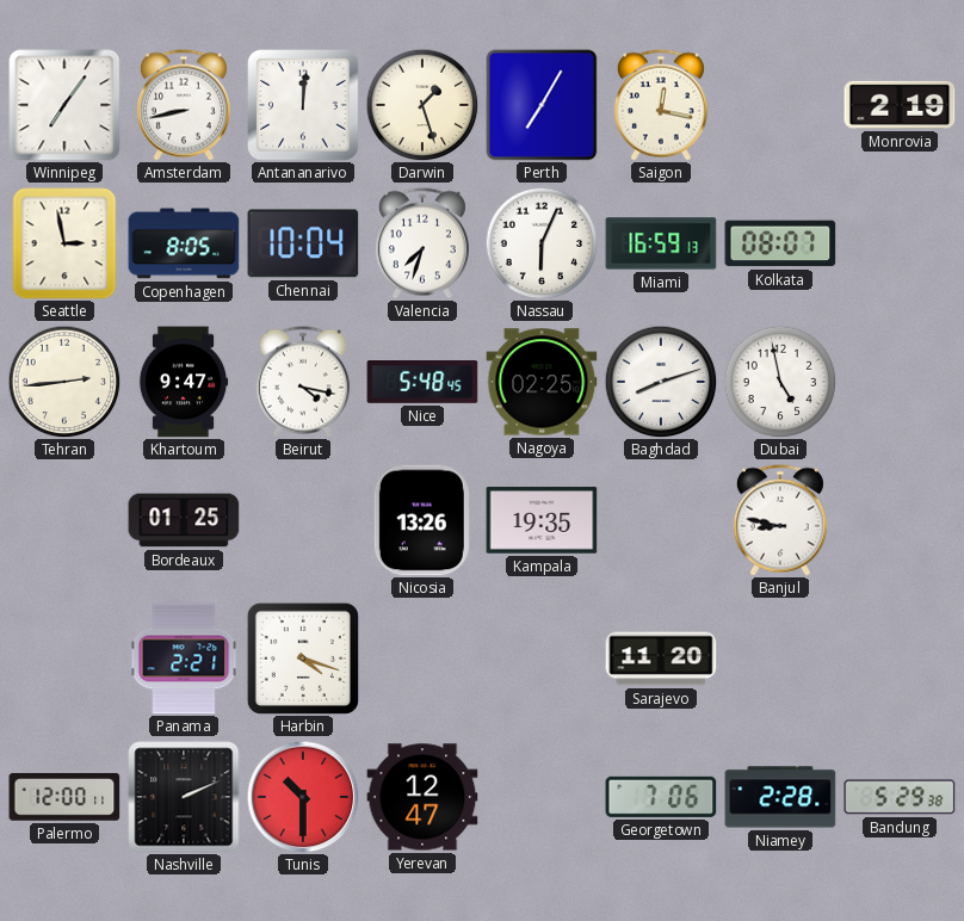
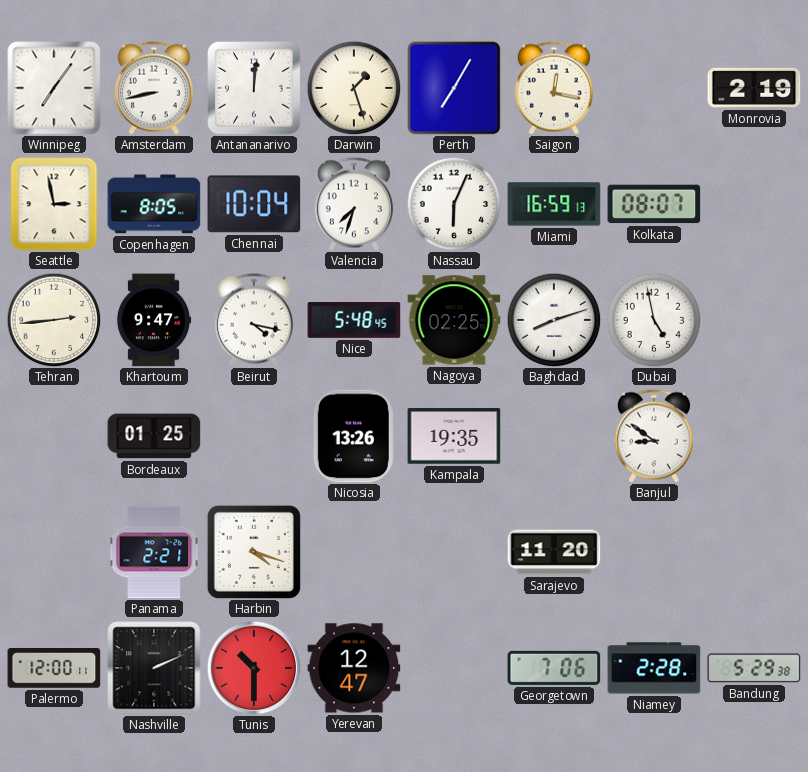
Banjul: 8:47 -> 8:51
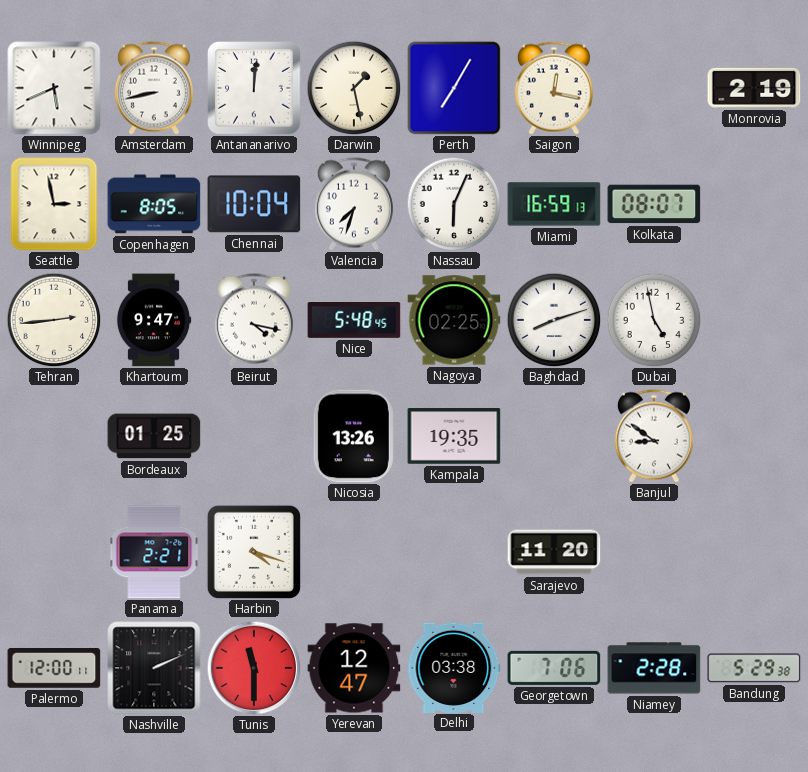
Winnipeg: 7:06 -> 5:41
Darwin: 1:27 -> 1:28
Tunis: 10:30 -> 11:30
Delhi: none -> 03:38
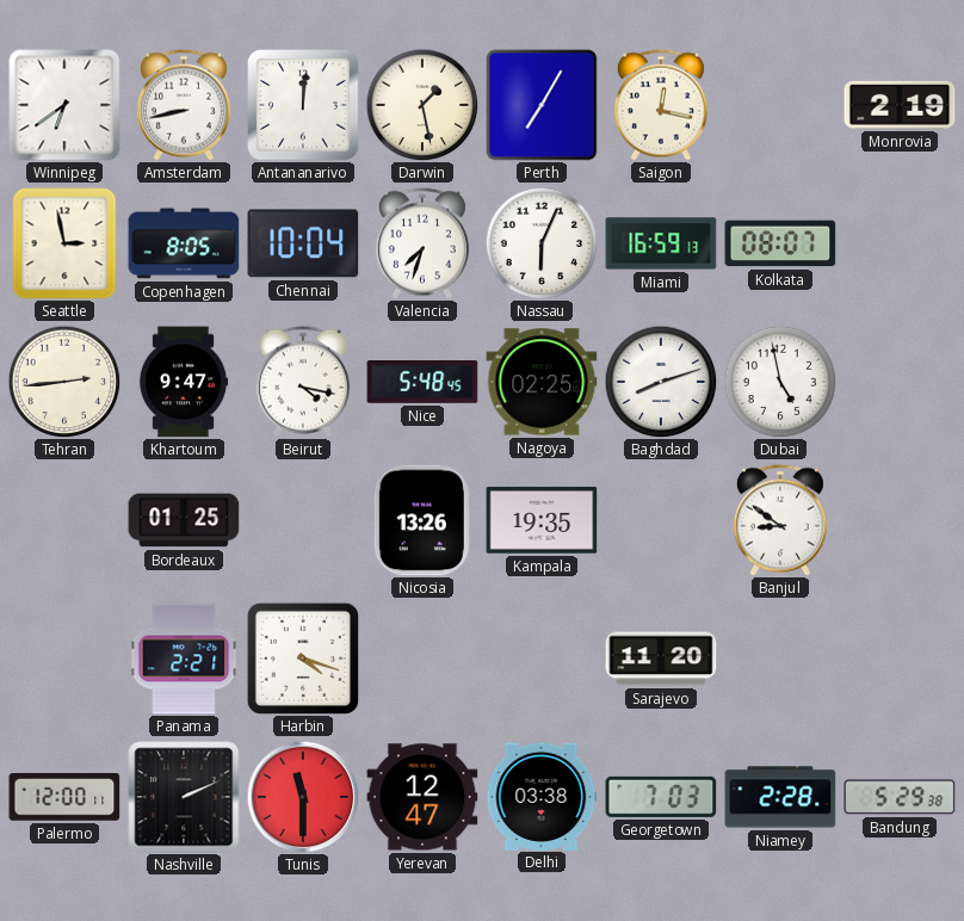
Winnipeg: 5:41 -> 6:39
Georgetown: 7:06 -> 7:03
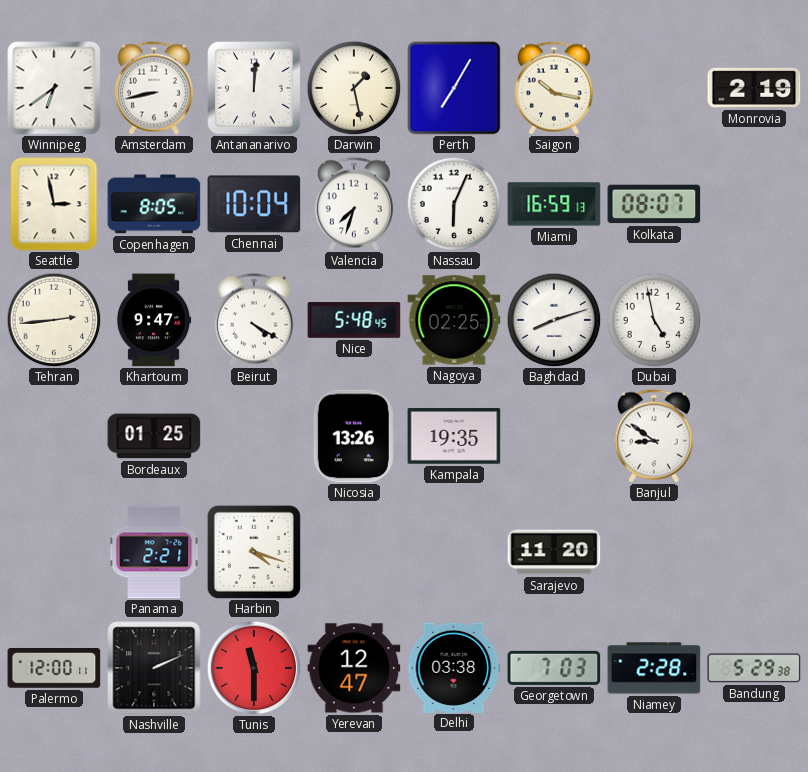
Saigon: 12:17 -> 10:17
Beirut: 4:17 -> 4:20
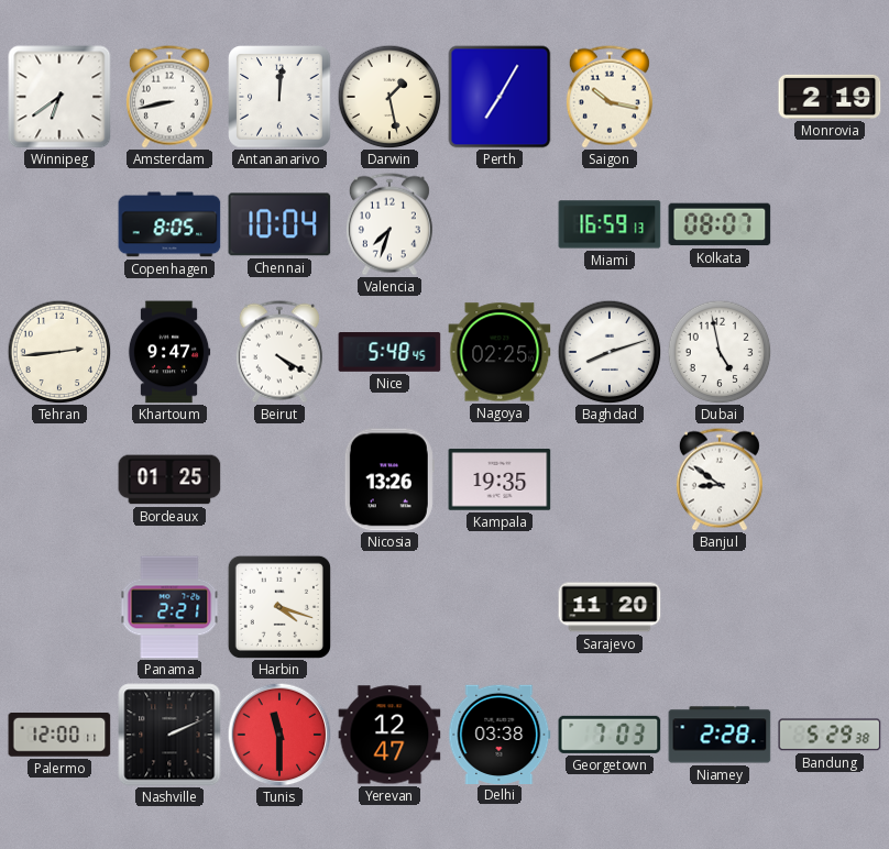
Seattle: 2:58 -> none
Nassau: 6:04 -> none
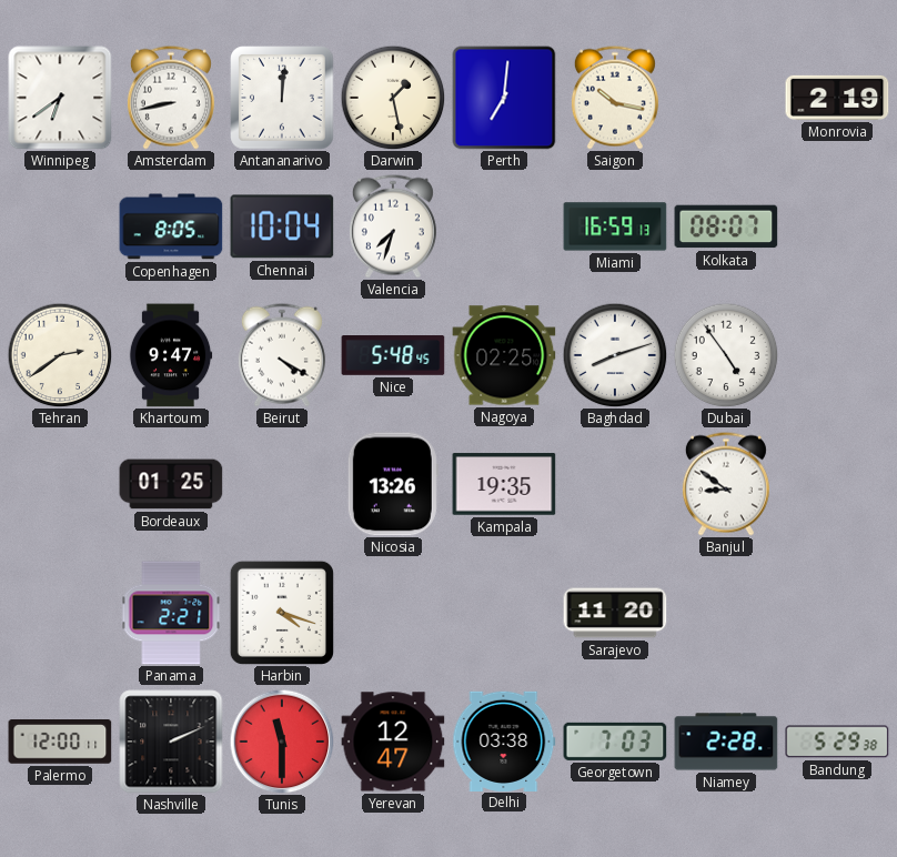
Perth: 7:05 -> 7:01
Tehran: 2:44 -> 2:39
Dubai: 4:58 -> 4:54
